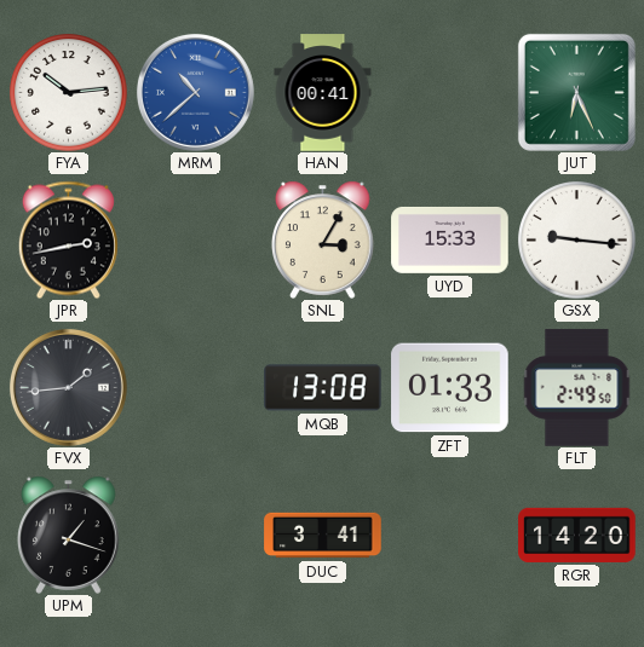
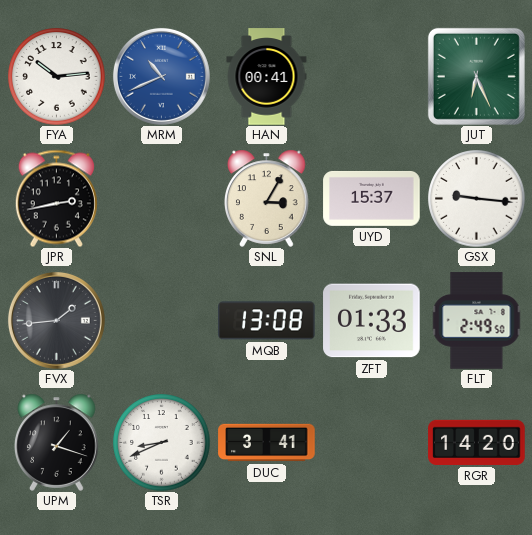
MRM: 10:38 -> 10:41
UYD: 15:33 -> 15:37
TSR: none -> 8:41
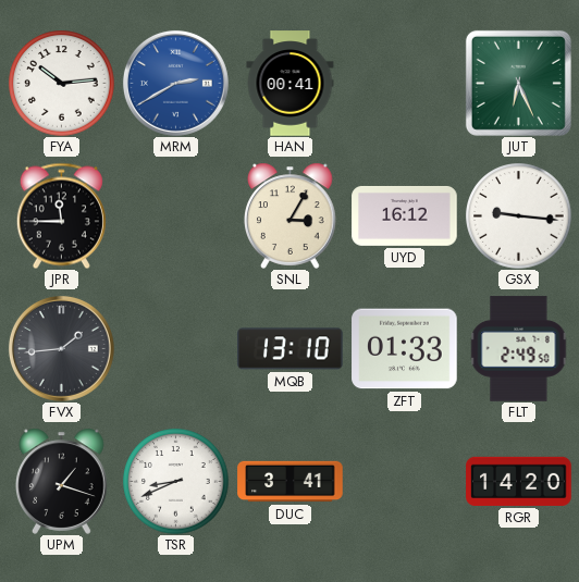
MRM: 10:41 -> 2:40
JPR: 2:43 -> 11:45
UYD: 15:37 -> 16:12
MQB: 13:08 -> 13:10
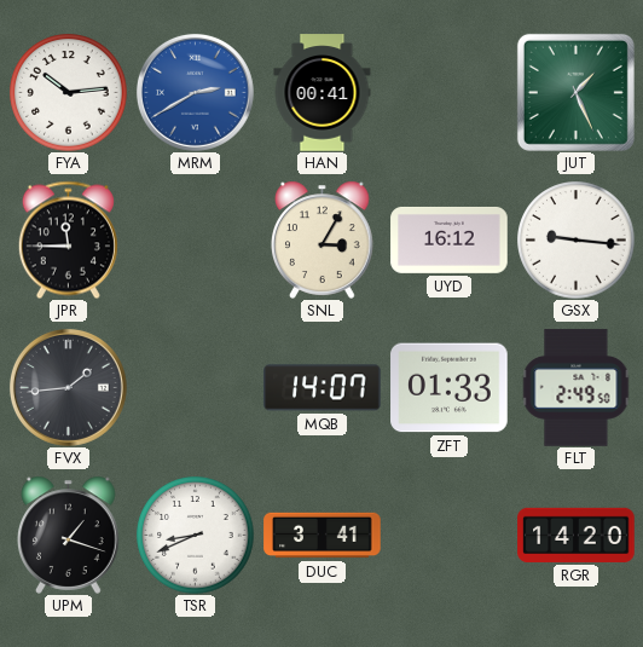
JUT: 6:26 -> 1:26
MQB: 13:10 -> 14:07
